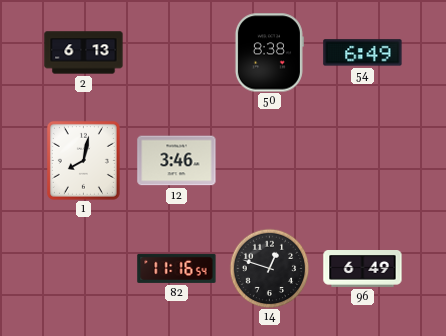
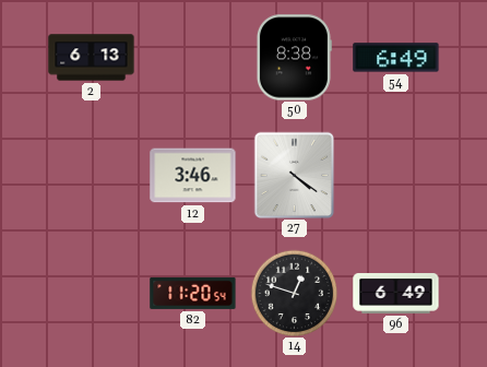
1: 8:02 -> none
27: none -> 4:21
82: 11:16 -> 11:20
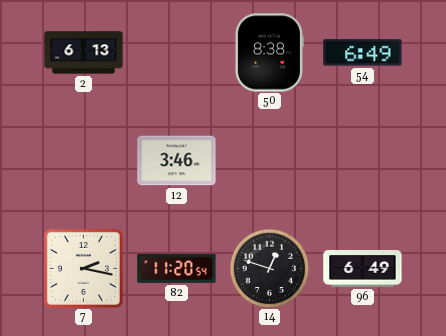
27: 4:21 -> none
7: none -> 2:17
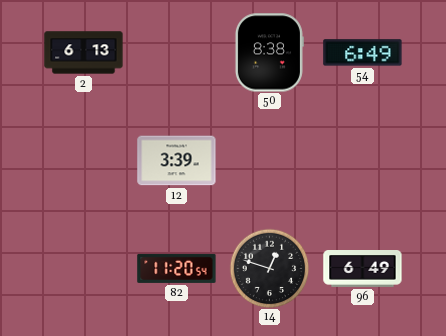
12: 3:46 -> 3:39
7: 2:17 -> none
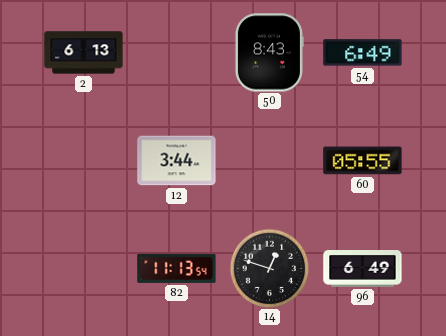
50: 8:38 -> 8:43
12: 3:39 -> 3:44
60: none -> 05:55
82: 11:20 -> 11:13
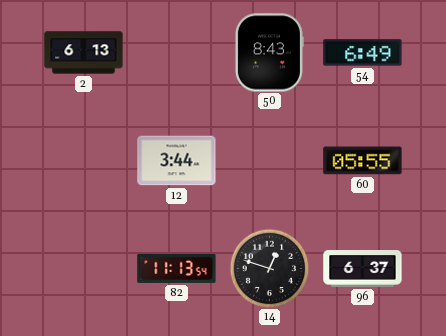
96: 6:49 -> 6:37
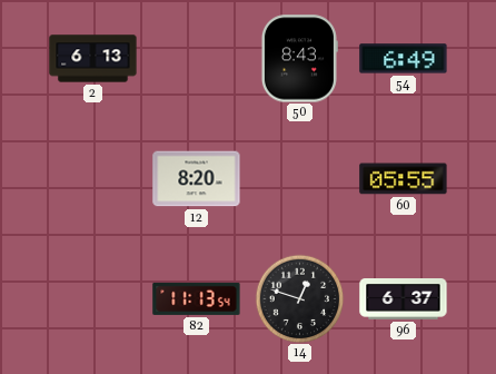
12: 3:44 -> 8:20
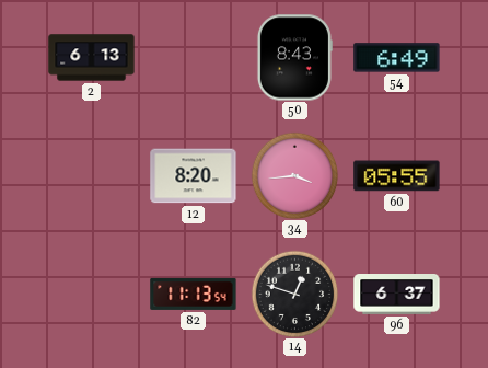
34: none -> 3:44
